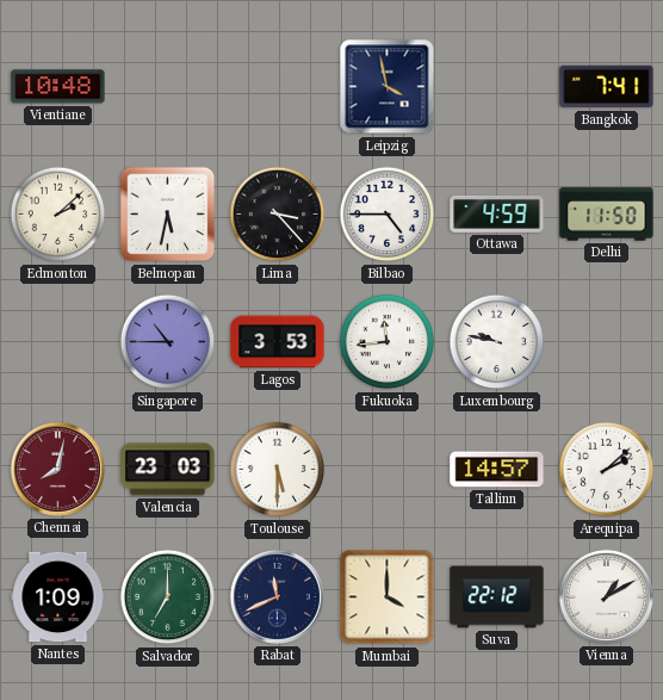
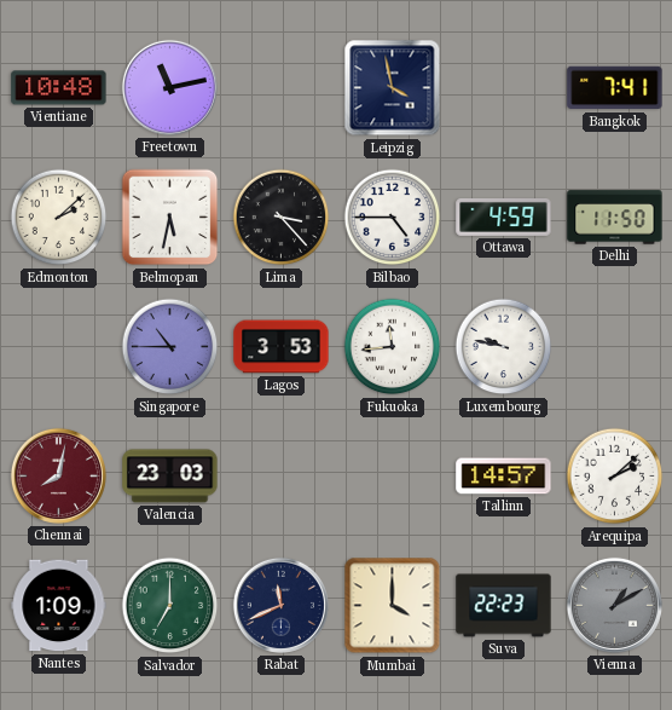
Freetown: none -> 11:13
Toulouse: 5:30 -> none
Suva: 22:12 -> 22:23
Vienna dial: white -> grey
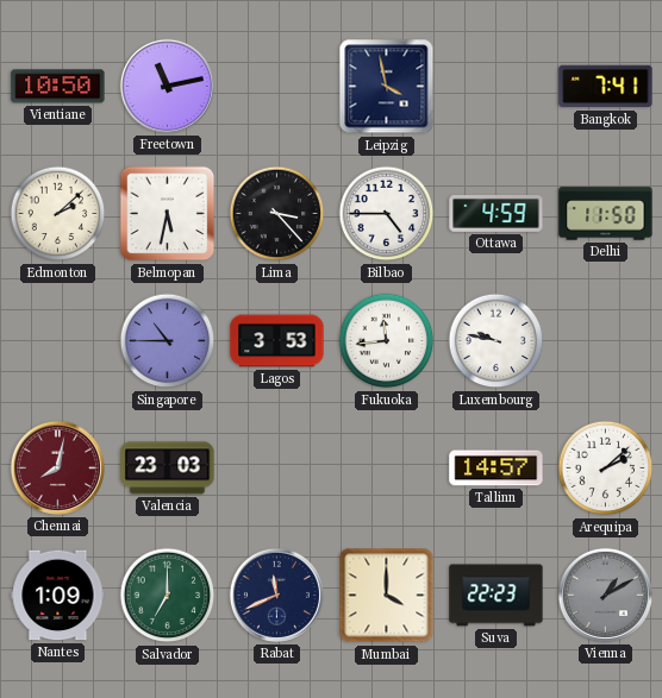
Vientiane: 10:48 -> 10:50
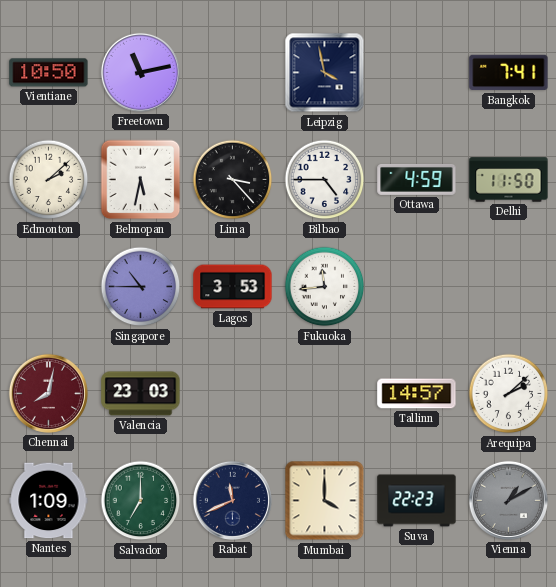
Luxembourg: 9:47 -> none
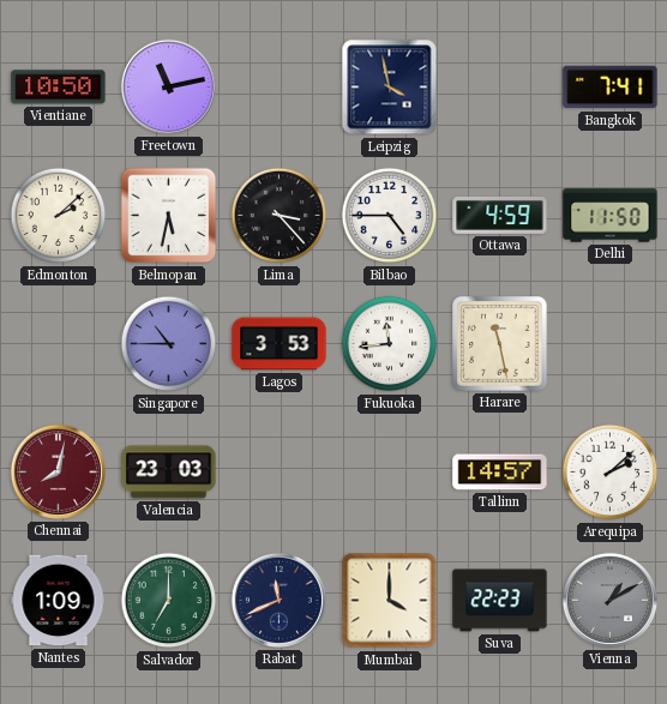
Harare: none -> 11:28
